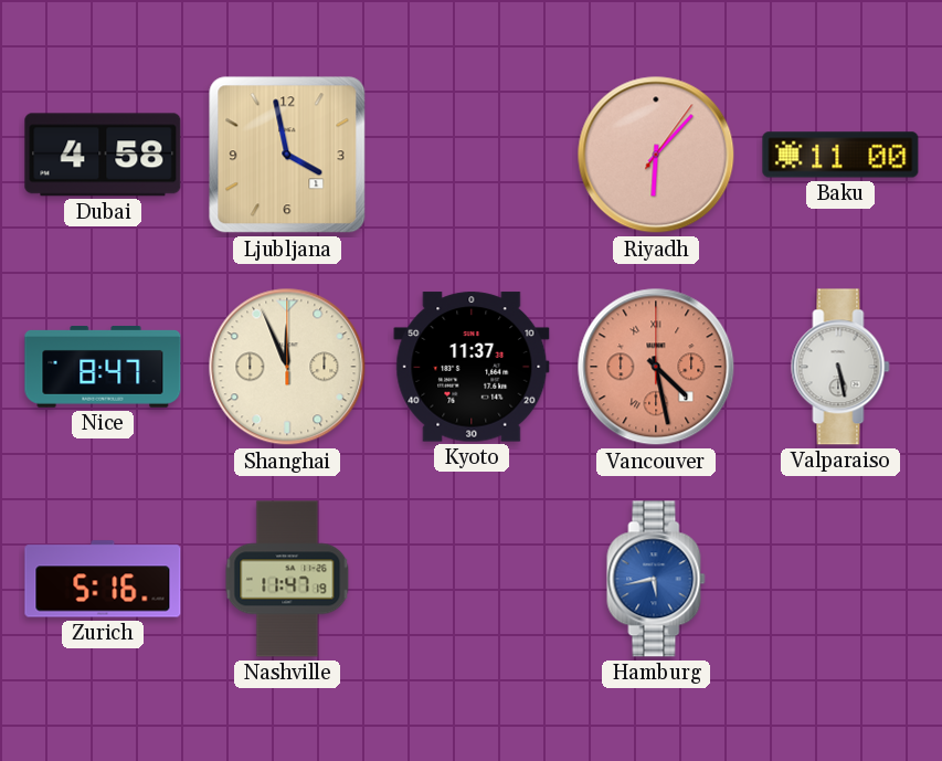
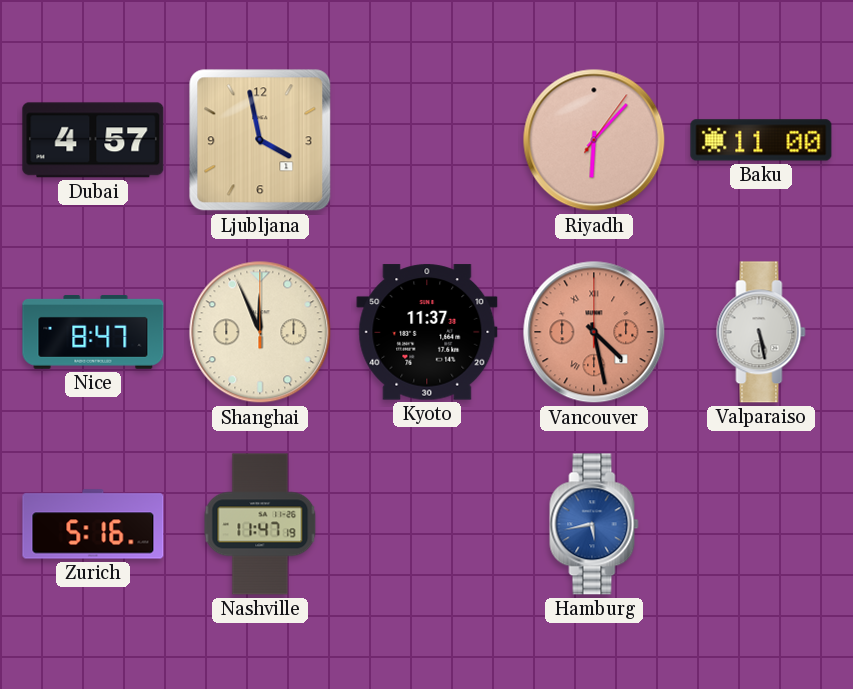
Dubai: 4:58 -> 4:57
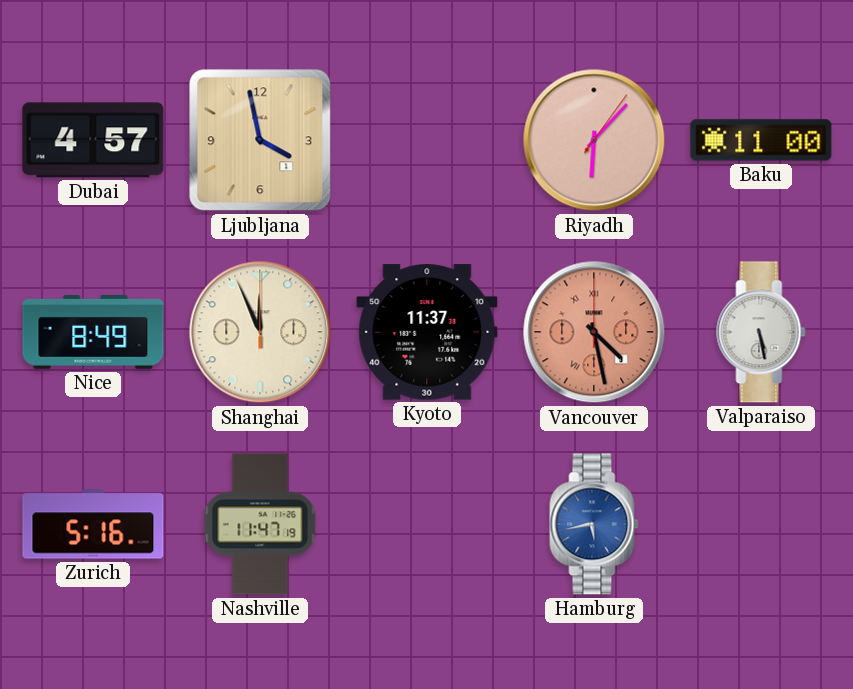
Nice: 8:47 -> 8:49
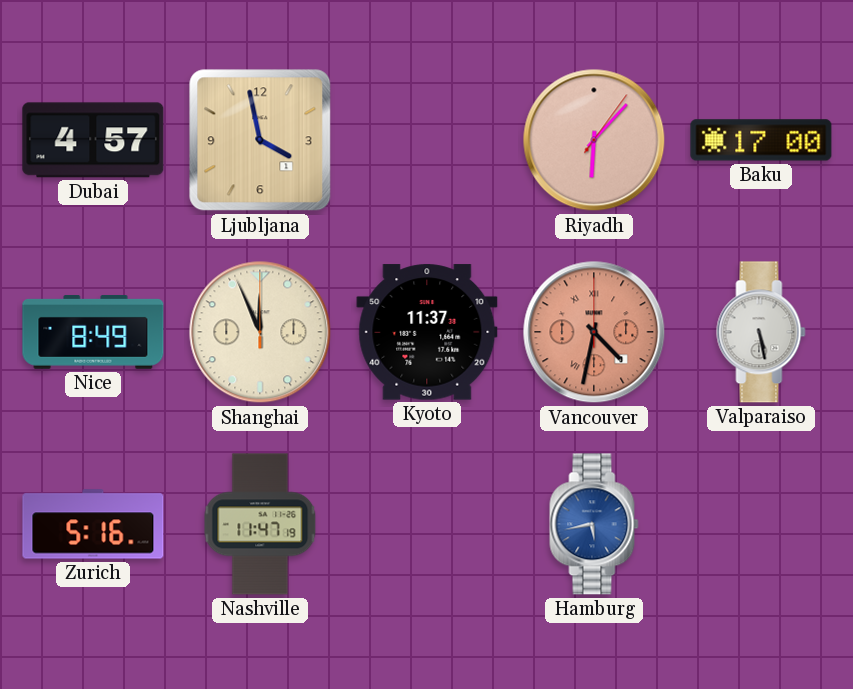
Baku: 11:00 -> 17:00
Vancouver: 4:28 -> 4:32
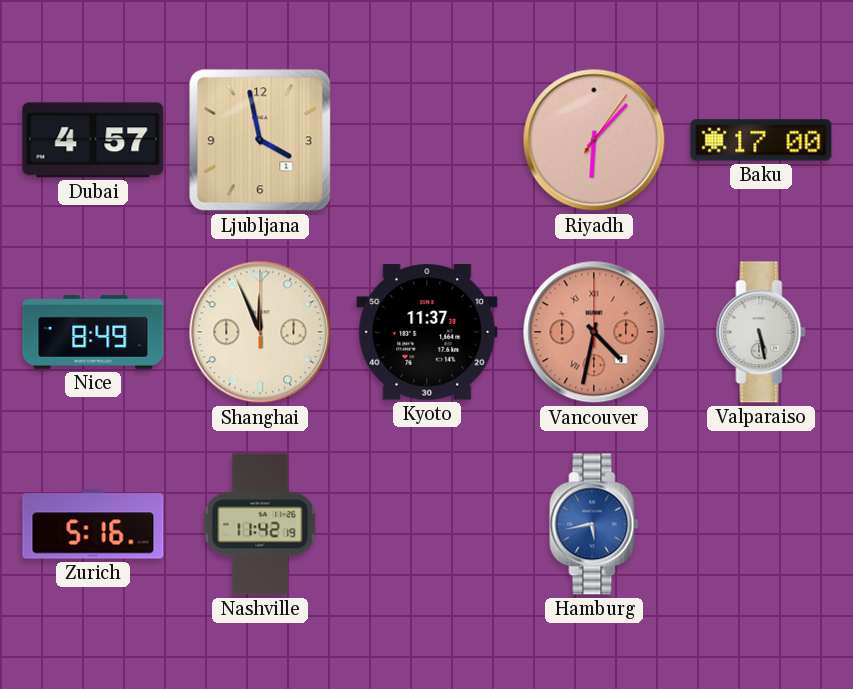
Nashville: 11:47 -> 11:42
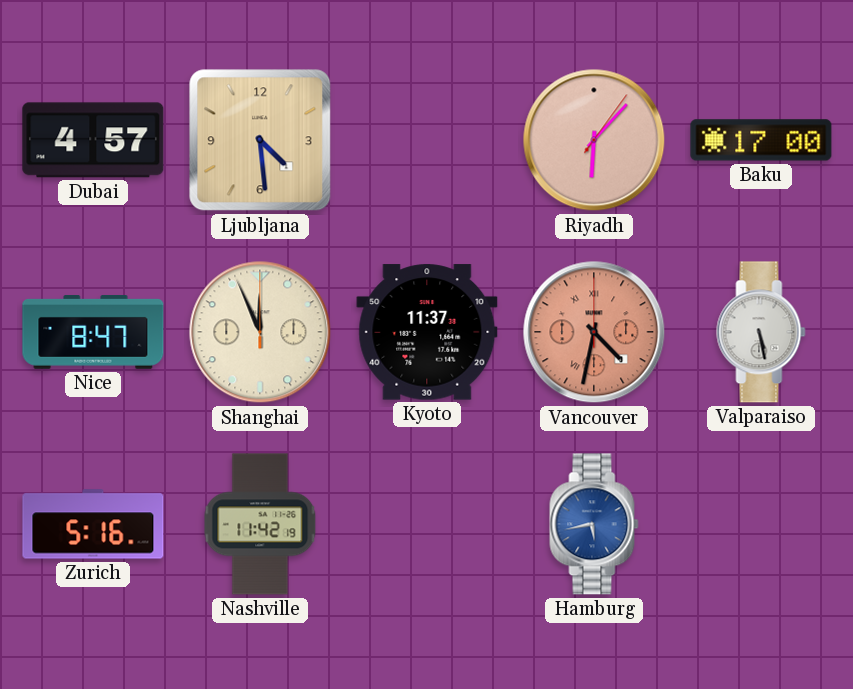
Ljubljana: 3:58 -> 4:29
Nice: 8:49 -> 8:47
